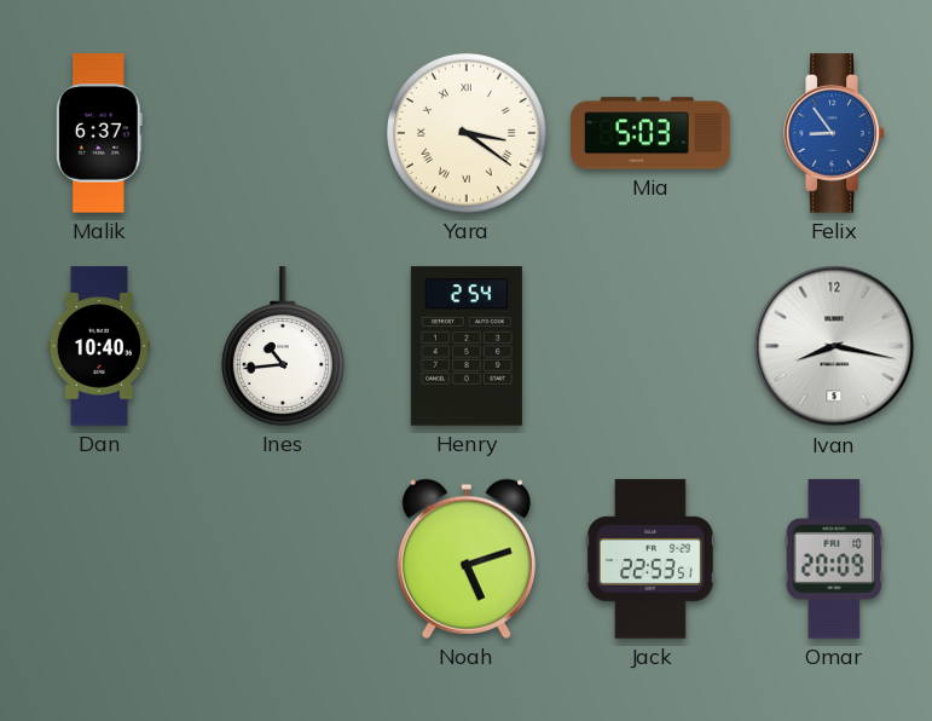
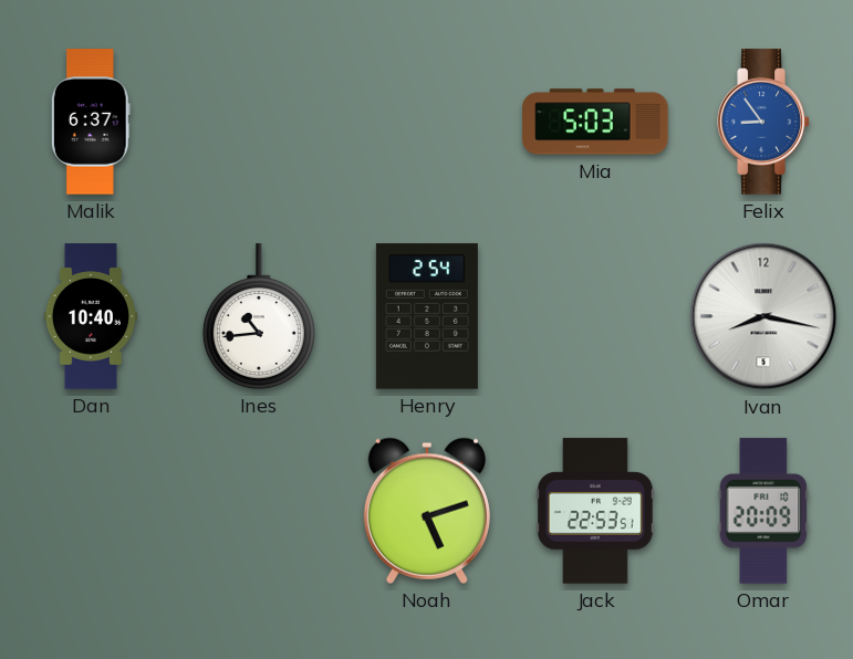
Yara: 3:21 -> none
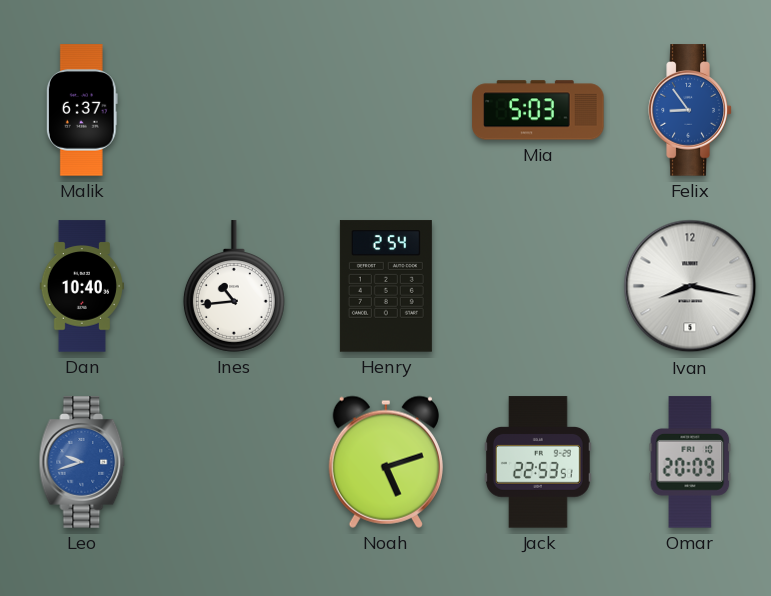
Leo: none -> 9:42
